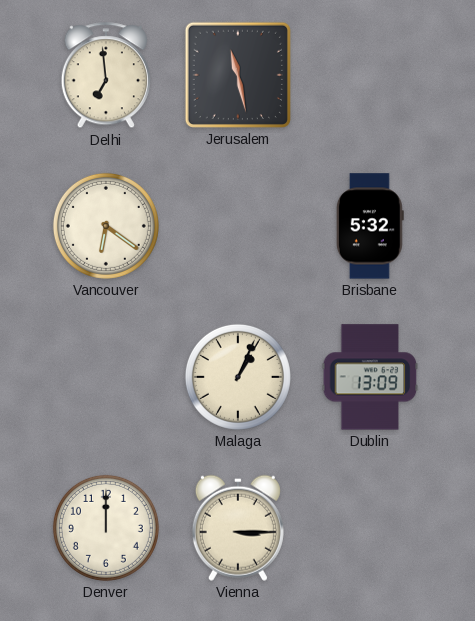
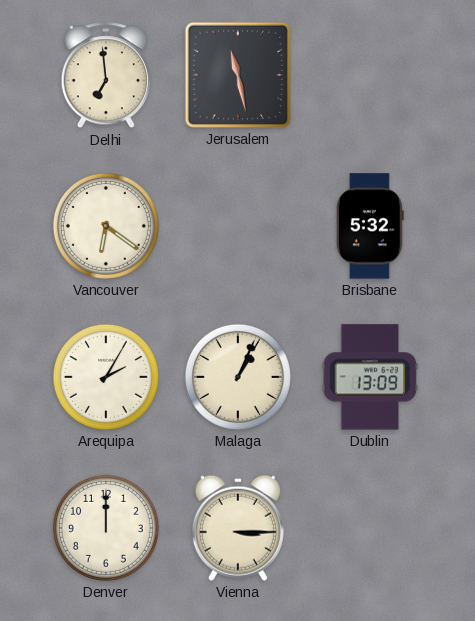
Arequipa: none -> 2:05
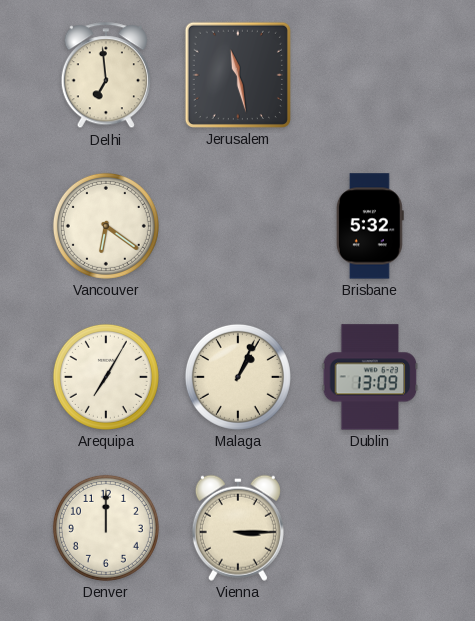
Arequipa: 2:05 -> 7:05
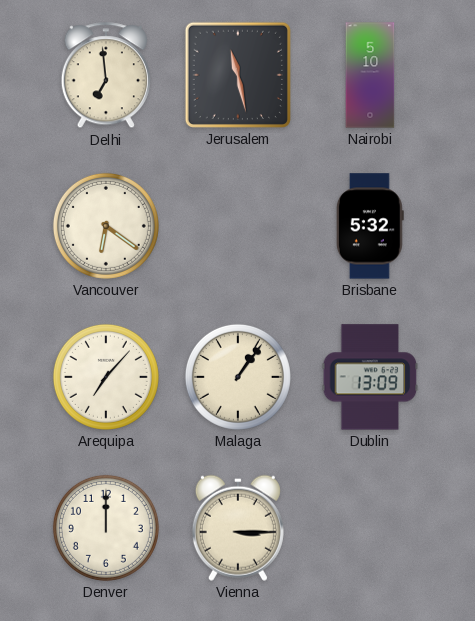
Nairobi: none -> 5:10
Arequipa: 7:05 -> 7:07
Malaga: 1:04 -> 1:06
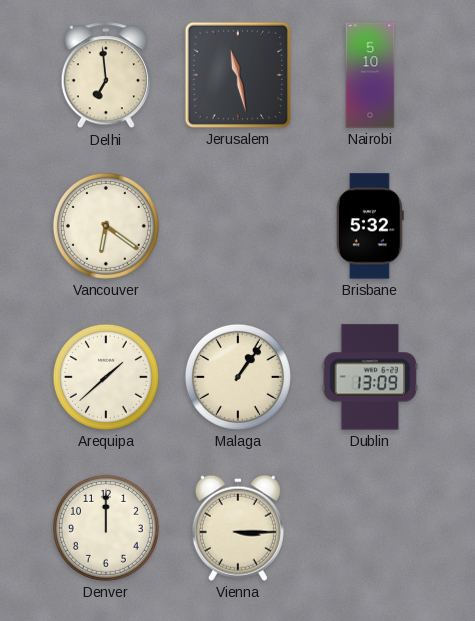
Arequipa: 7:07 -> 1:38
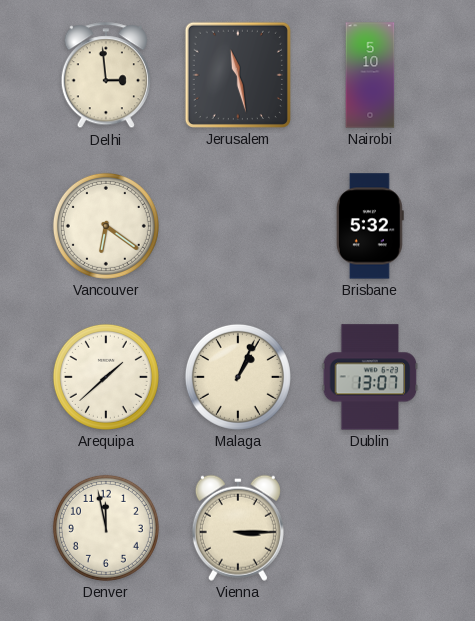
Delhi: 6:59 -> 2:59
Malaga: 1:06 -> 1:04
Dublin: 13:09 -> 13:07
Denver: 12:00 -> 11:58
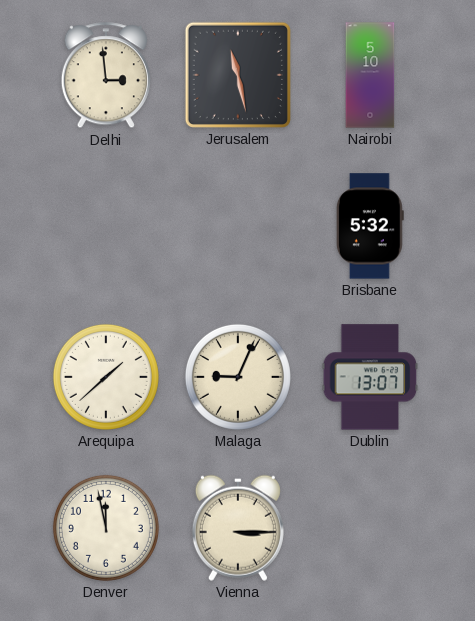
Vancouver: 6:21 -> none
Malaga: 1:04 -> 9:04
